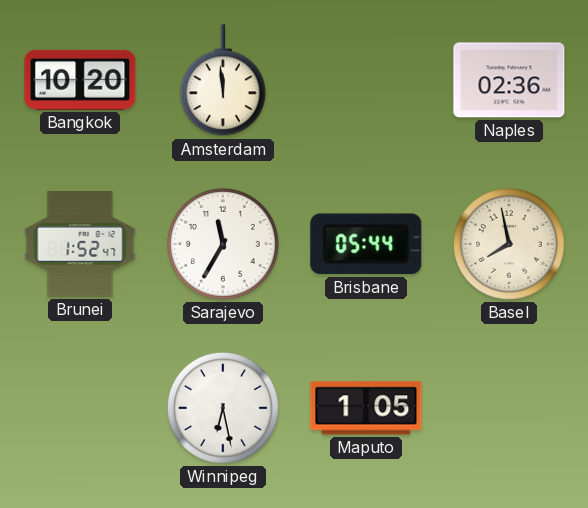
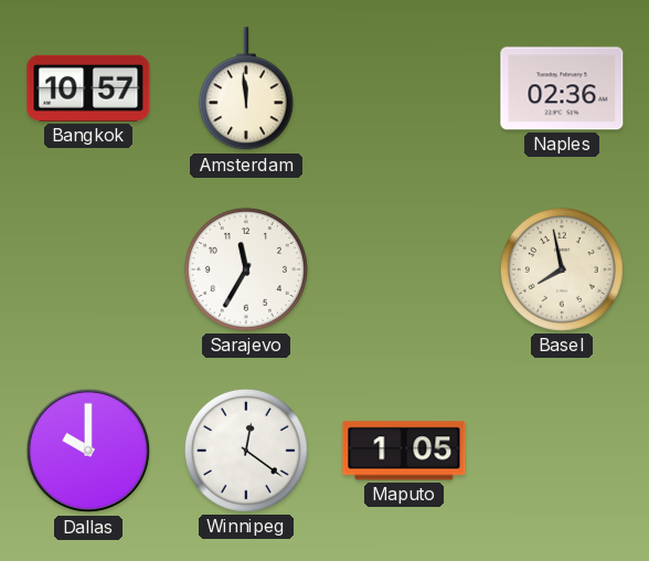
Bangkok: 10:20 -> 10:57
Brunei: 1:52 -> none
Brisbane: 05:44 -> none
Dallas: none -> 10:00
Winnipeg: 6:28 -> 12:21
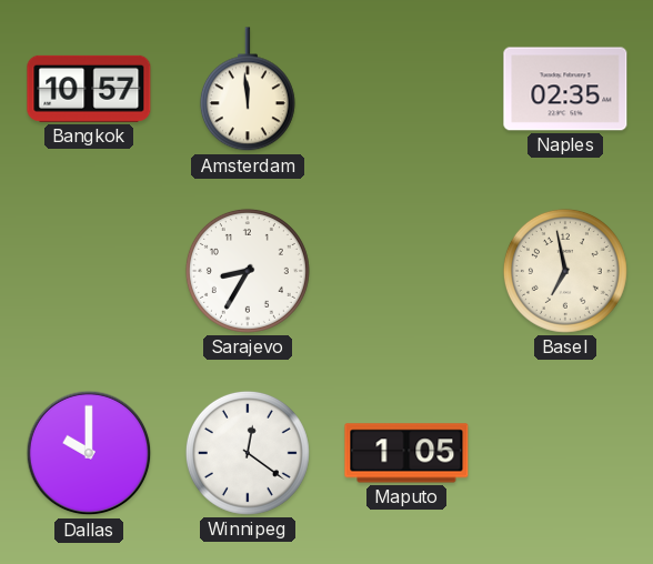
Naples: 02:36 -> 02:35
Sarajevo: 11:35 -> 8:35
Basel: 7:58 -> 6:58
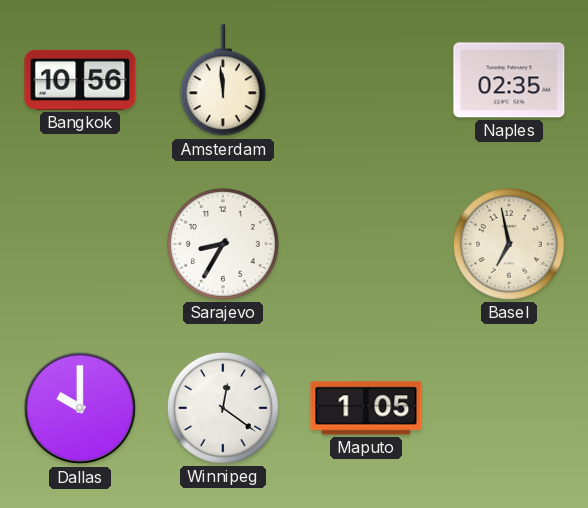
Bangkok: 10:57 -> 10:56
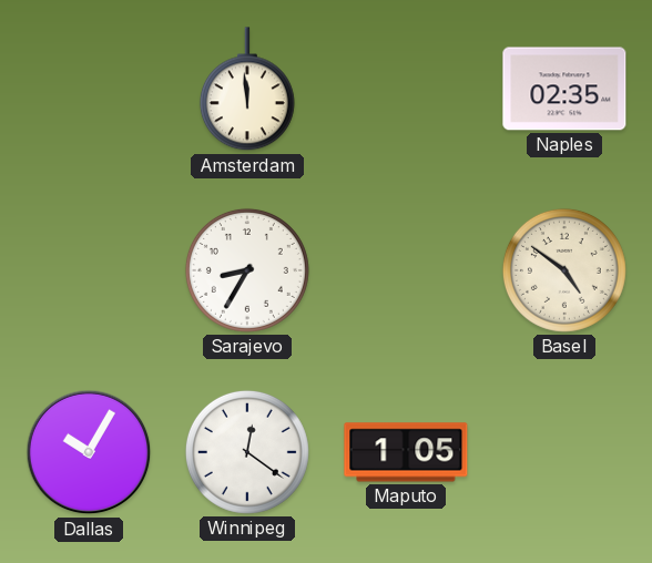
Bangkok: 10:56 -> none
Basel: 6:58 -> 4:51
Dallas: 10:00 -> 10:05
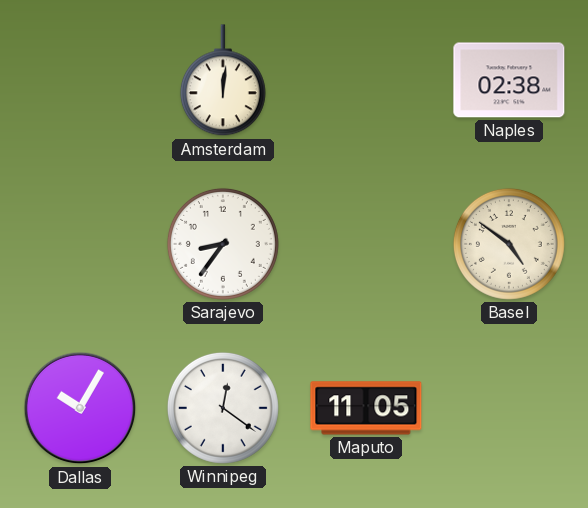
Amsterdam: 11:59 -> 12:01
Naples: 02:35 -> 02:38
Sarajevo: 8:35 -> 8:36
Maputo: 1:05 -> 11:05
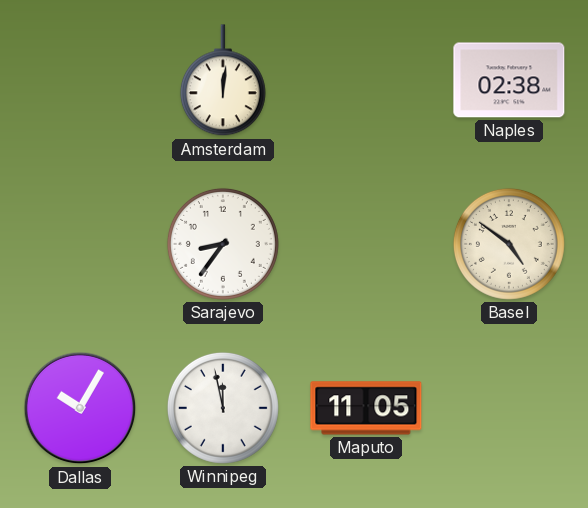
Winnipeg: 12:21 -> 11:58
